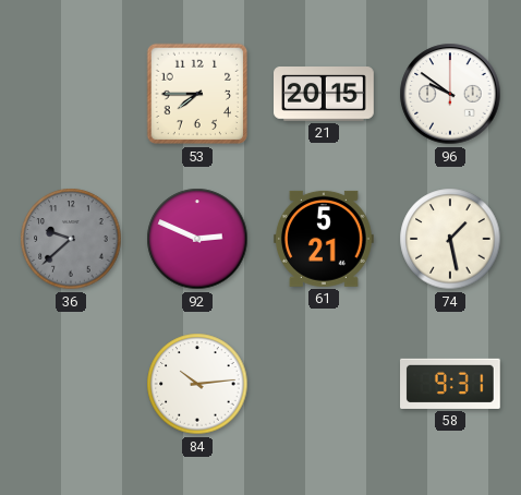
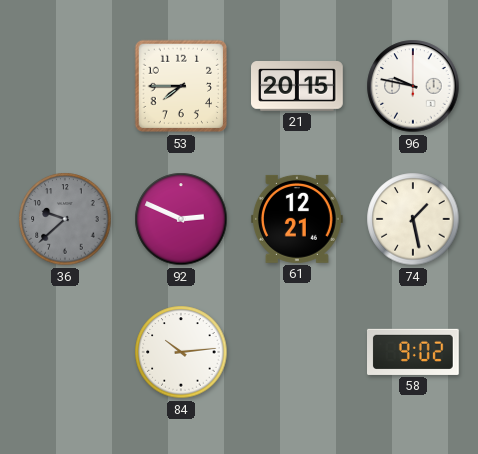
96: 9:51 -> 9:47
61: 5:21 -> 12:21
58: 9:31 -> 9:02
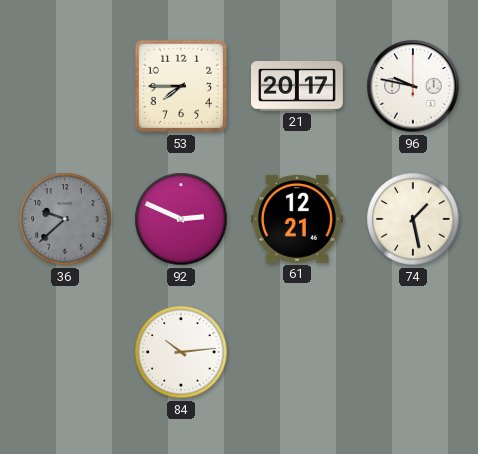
21: 20:15 -> 20:17
58: 9:02 -> none
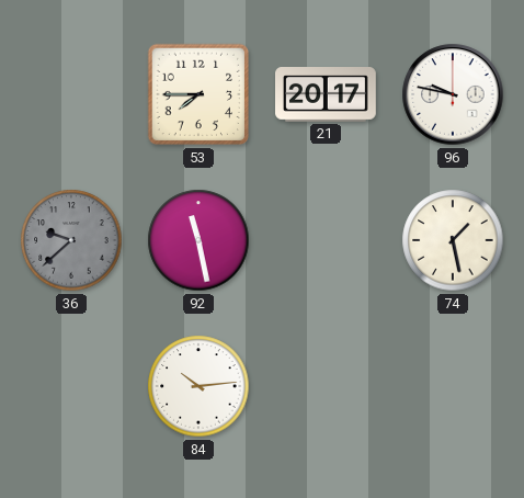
92: 2:49 -> 11:28
61: 12:21 -> none
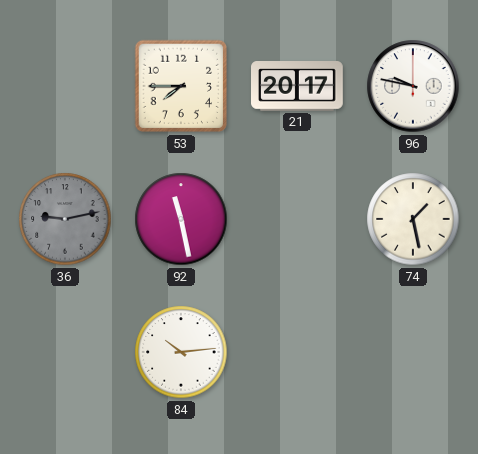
36: 9:38 -> 9:13
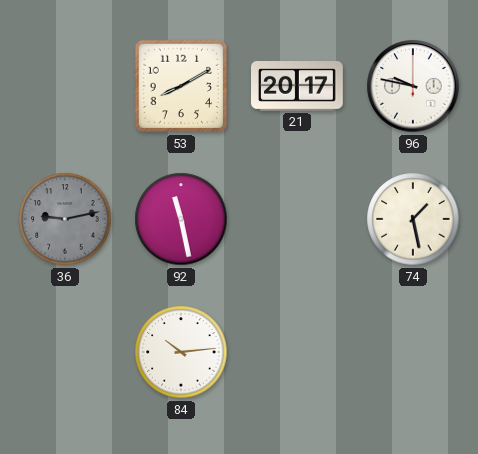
53: 7:45 -> 8:10
